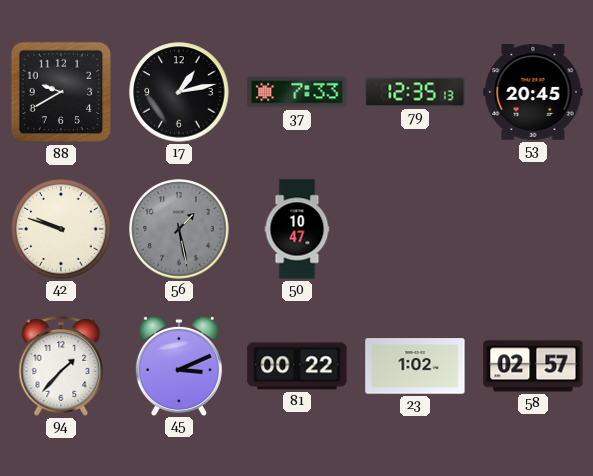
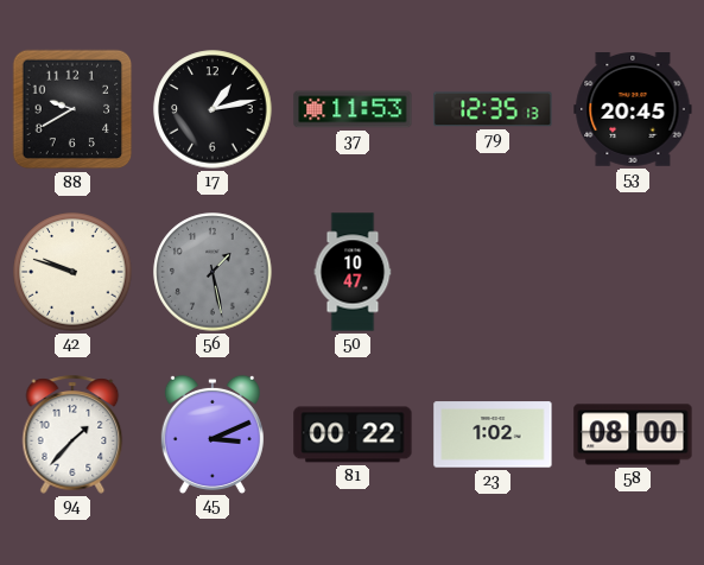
37: 7:33 -> 11:53
58: 02:57 -> 08:00
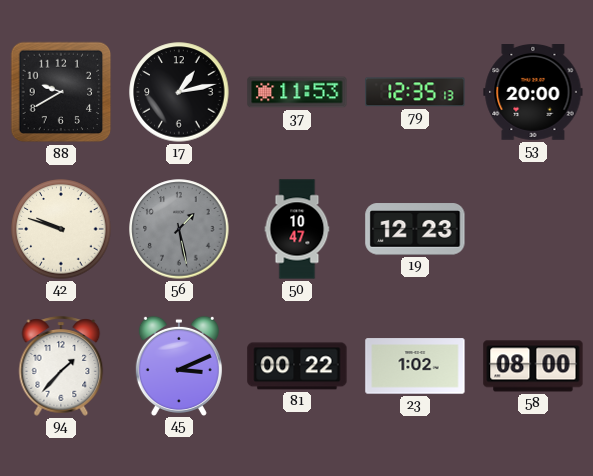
53: 20:45 -> 20:00
19: none -> 12:23
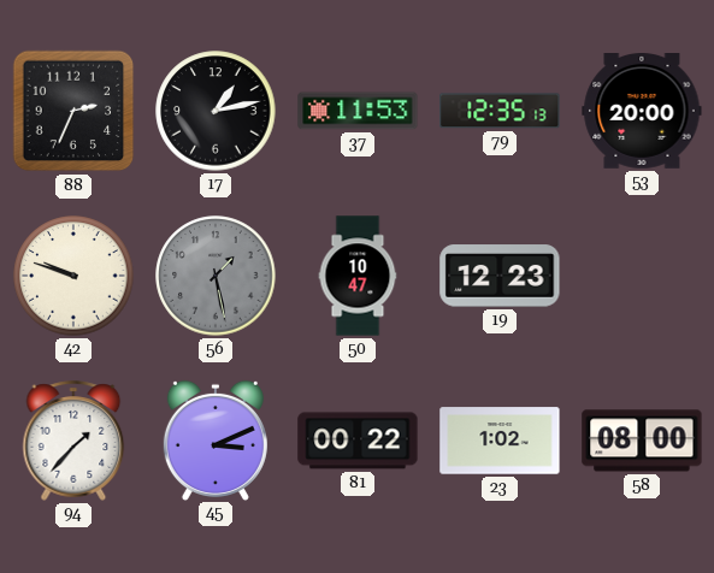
88: 9:40 -> 2:34
